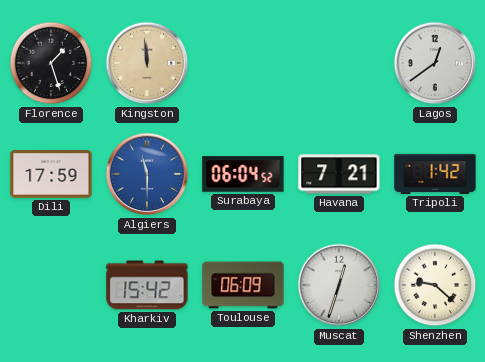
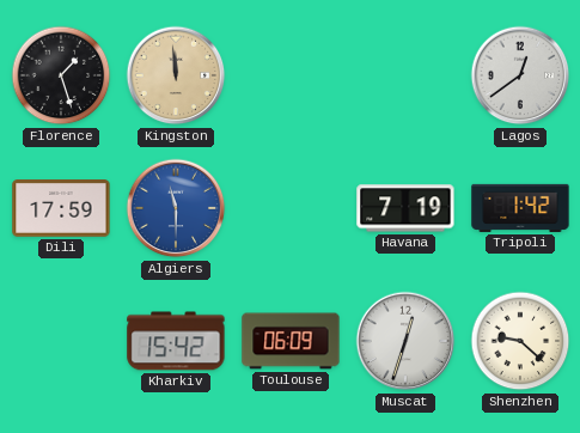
Surabaya: 06:04 -> none
Havana: 7:21 -> 7:19
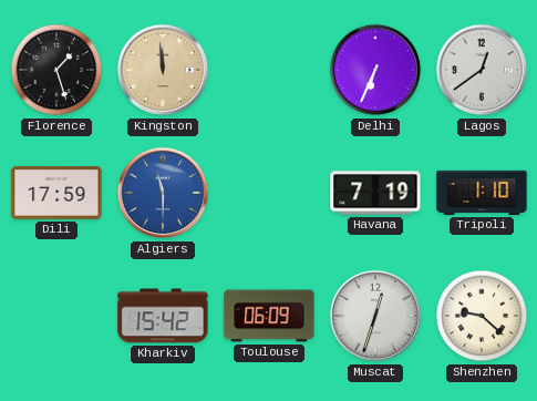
Delhi: none -> 6:34
Tripoli: 1:42 -> 1:10
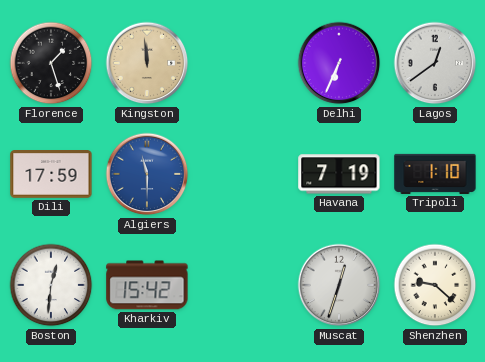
Boston: none -> 12:31
Toulouse: 06:09 -> none
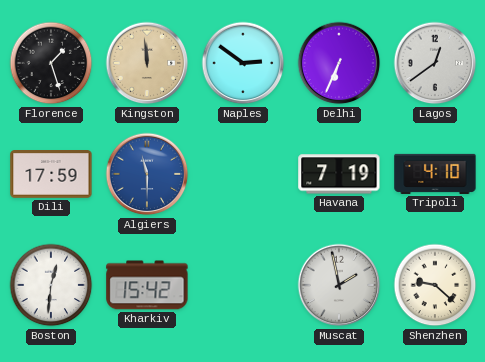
Naples: none -> 2:51
Tripoli: 1:10 -> 4:10
Muscat: 12:33 -> 1:58
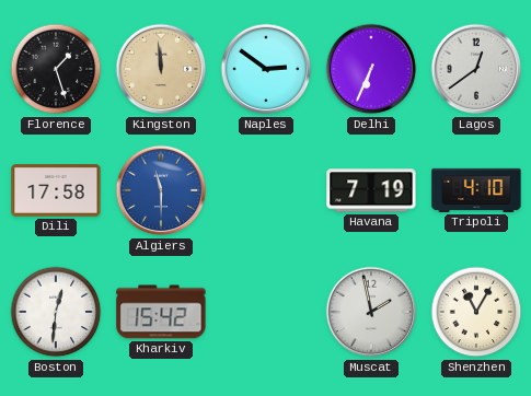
Dili: 17:59 -> 17:58
Shenzhen: 9:22 -> 11:05
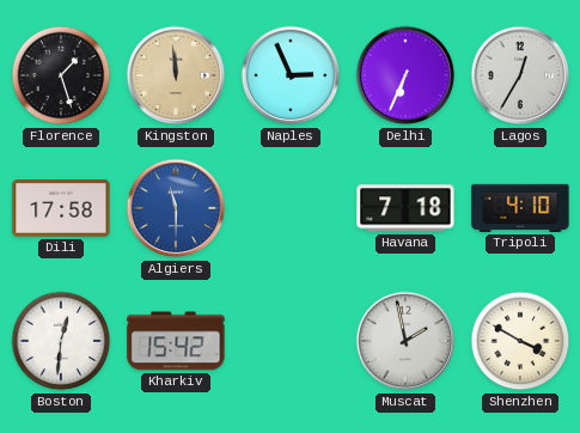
Naples: 2:51 -> 2:56
Lagos: 12:39 -> 12:35
Havana: 7:19 -> 7:18
Shenzhen: 11:05 -> 3:50
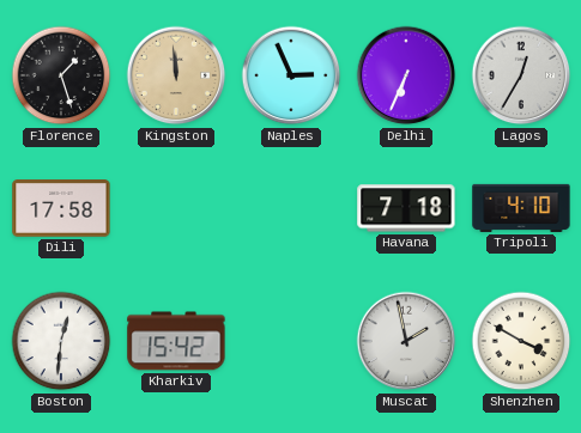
Algiers: 11:30 -> none
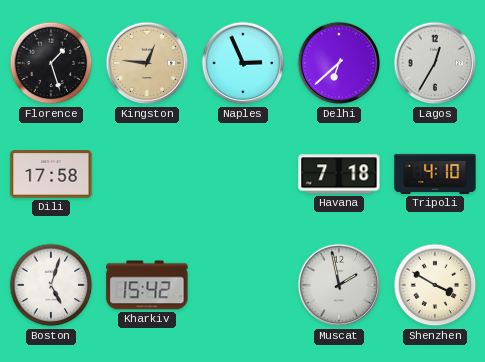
Kingston: 11:59 -> 12:46
Delhi: 6:34 -> 6:38
Boston: 12:31 -> 5:03
